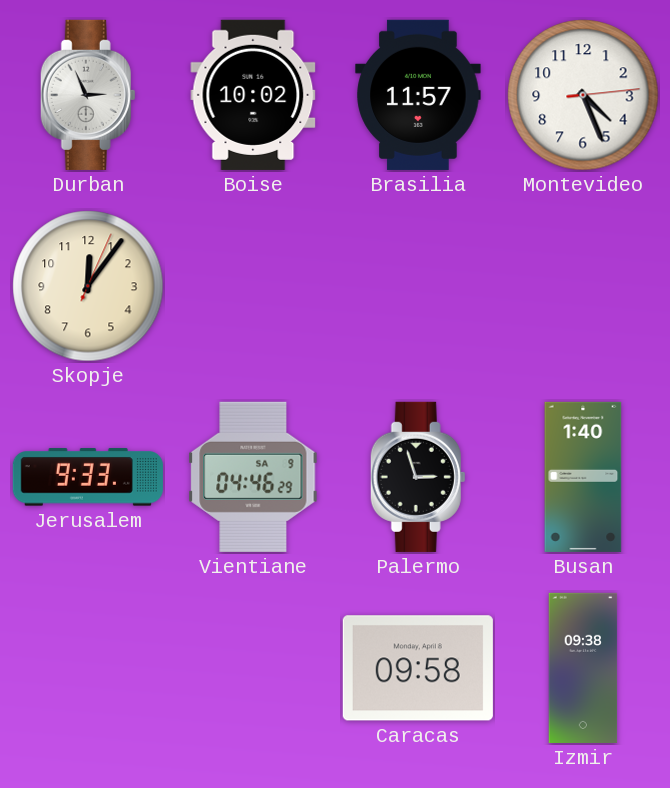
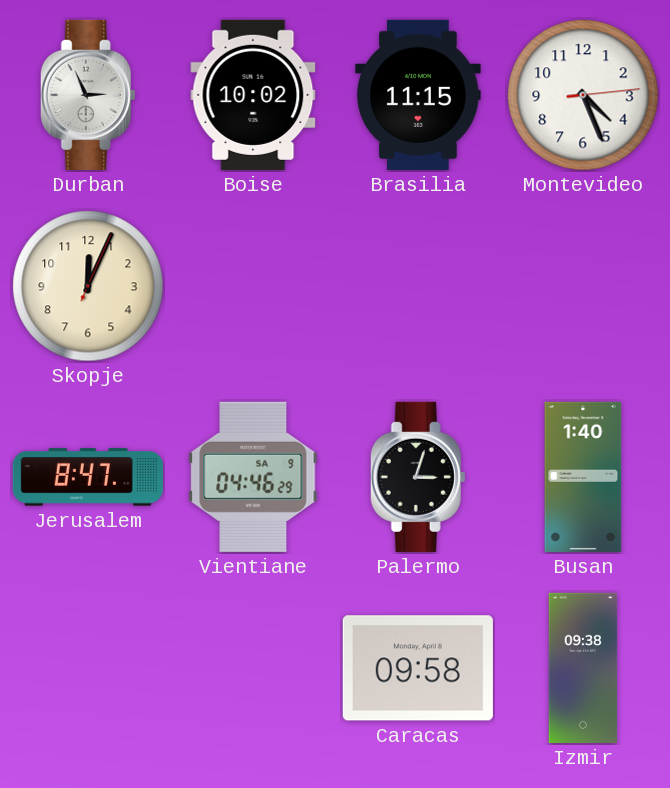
Brasilia: 11:57 -> 11:15
Skopje: 12:06 -> 12:04
Jerusalem: 9:33 -> 8:47
Palermo: 2:57 -> 3:03
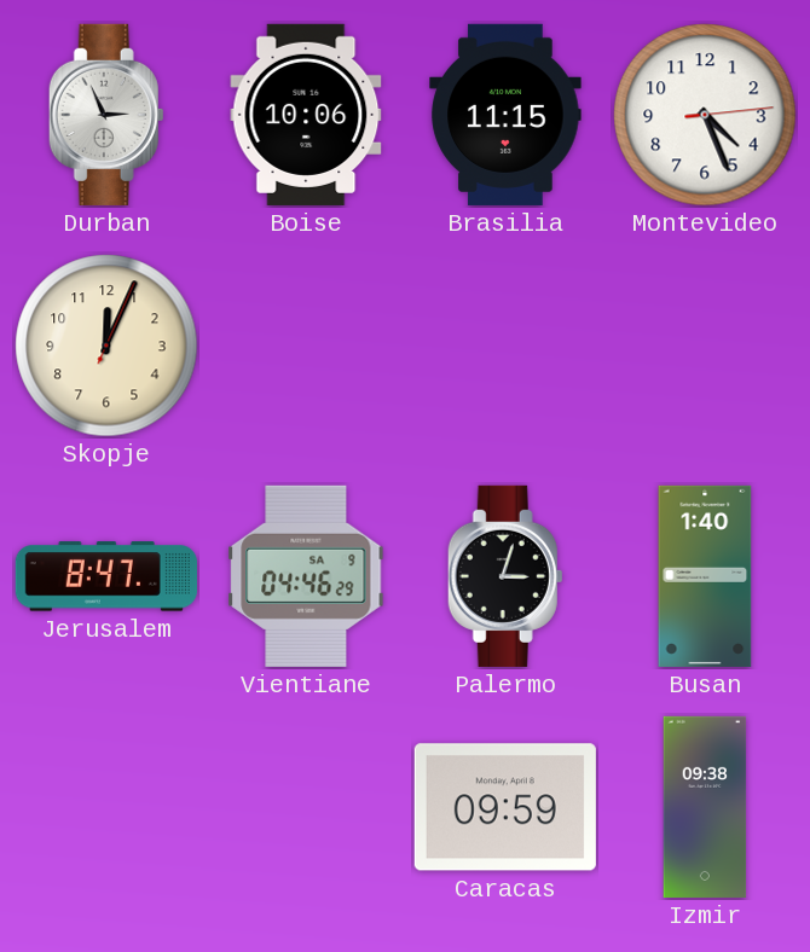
Boise: 10:02 -> 10:06
Caracas: 09:58 -> 09:59
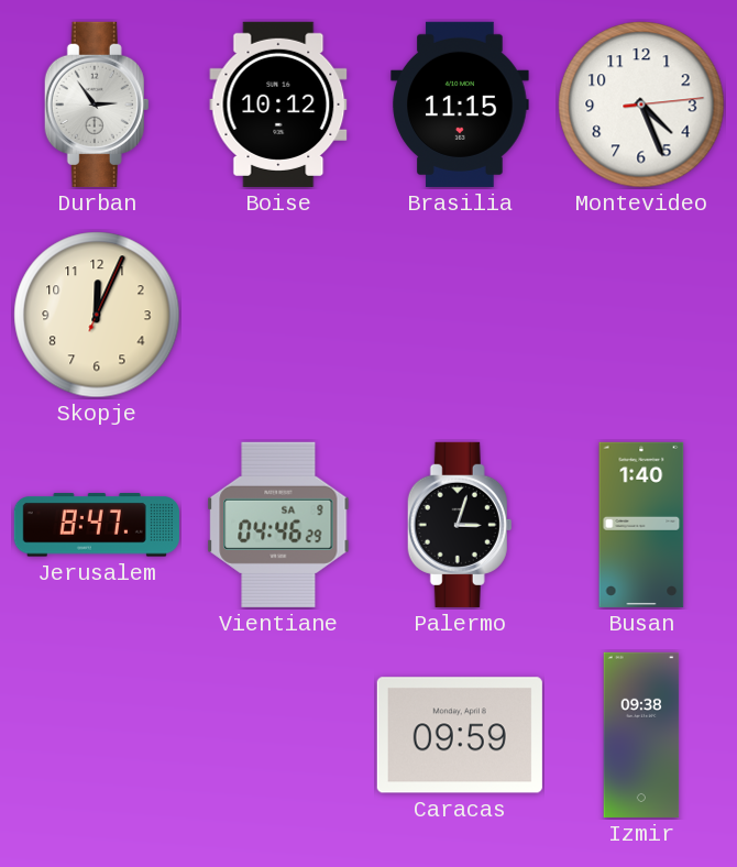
Durban: 2:56 -> 2:54
Boise: 10:06 -> 10:12
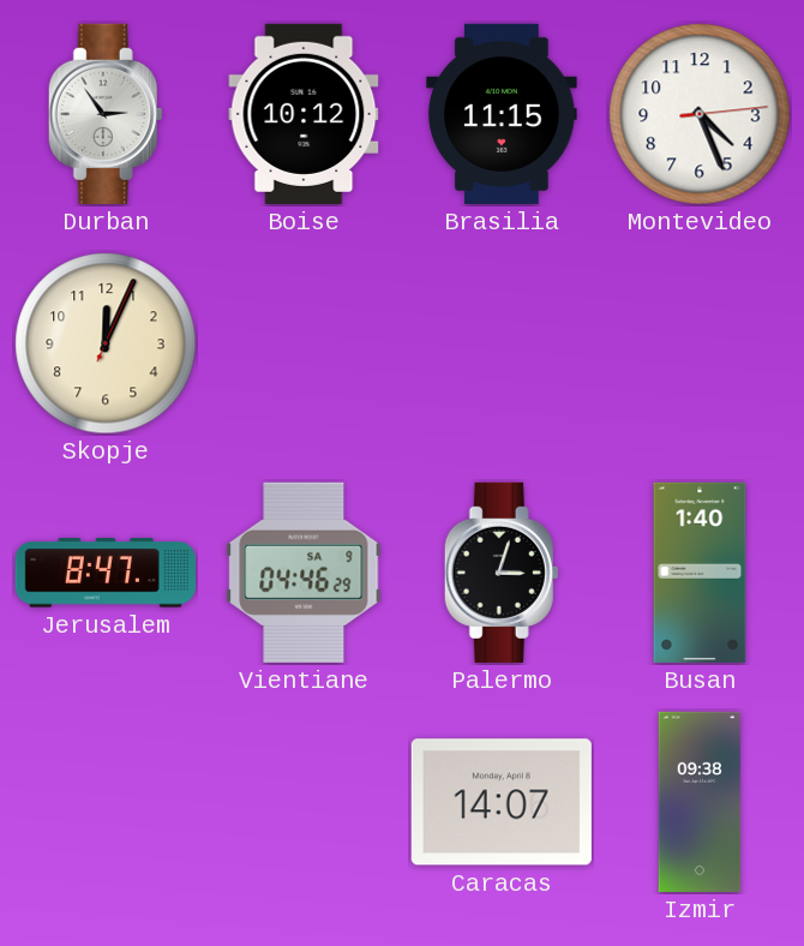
Caracas: 09:59 -> 14:07
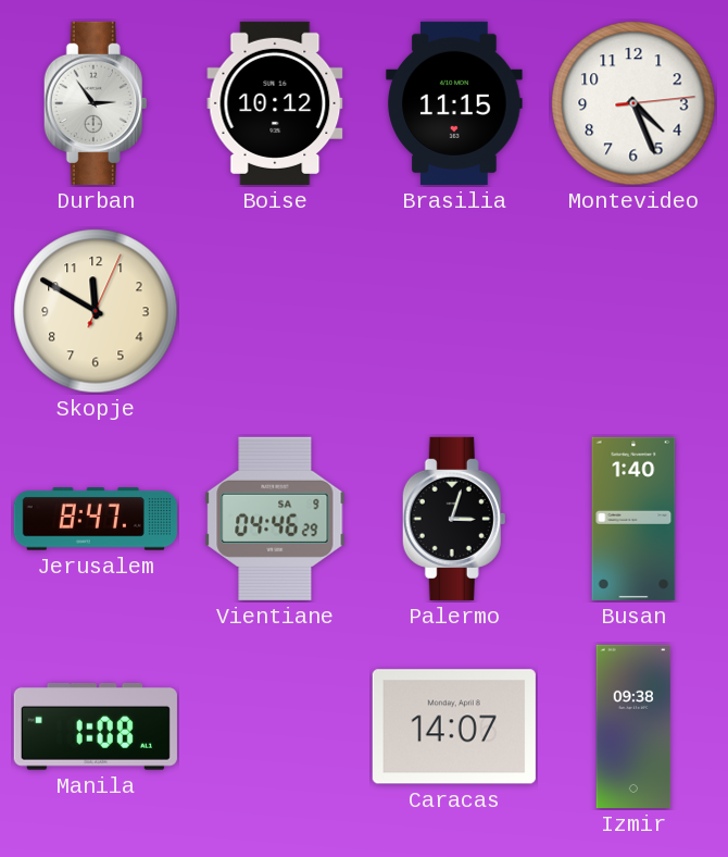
Skopje: 12:04 -> 11:50
Manila: none -> 1:08
